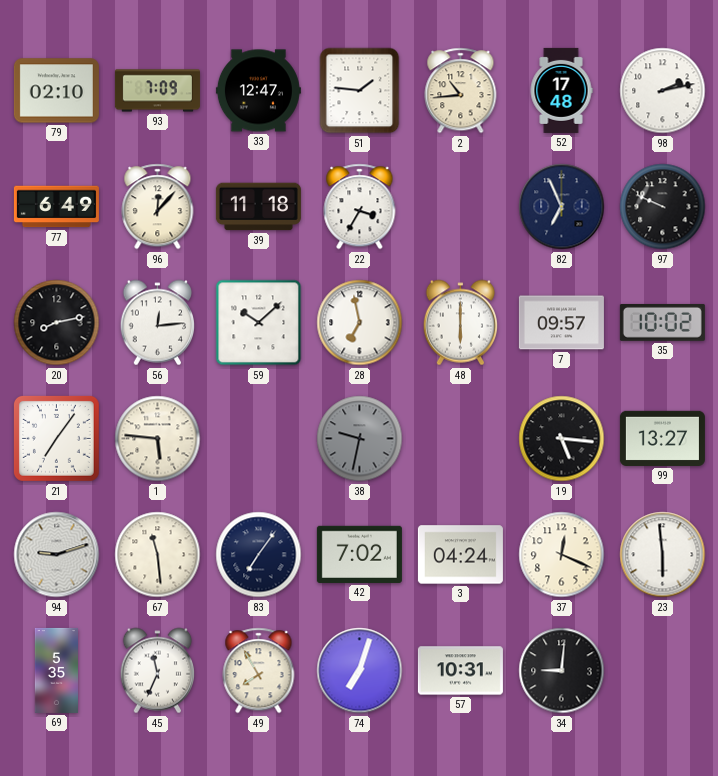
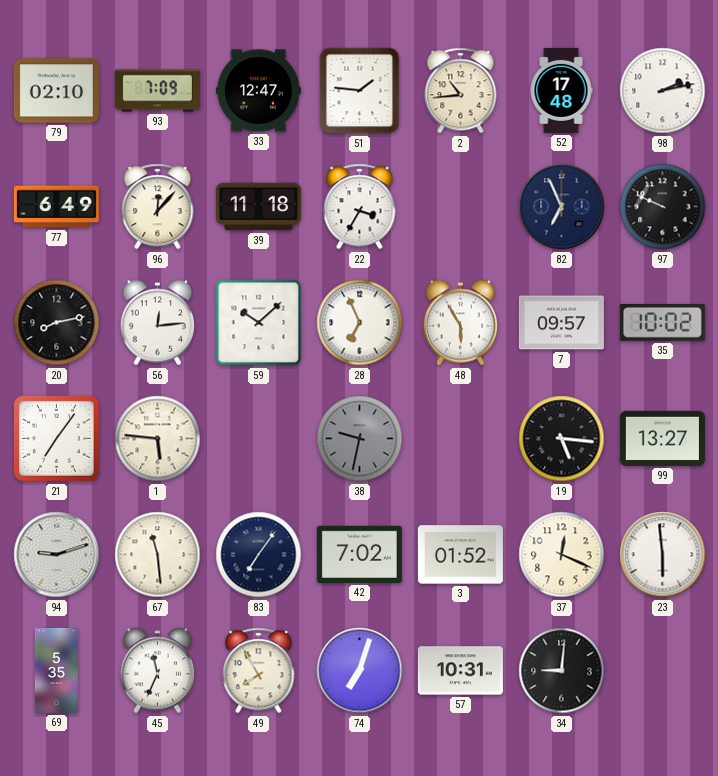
28: 6:58 -> 6:56
48: 6:00 -> 5:55
3: 04:24 -> 01:52
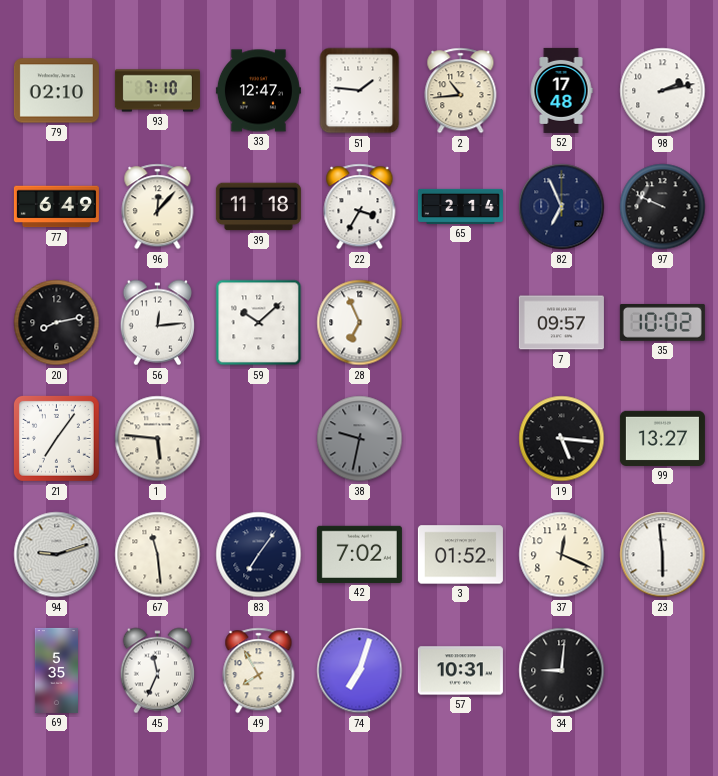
93: 7:09 -> 7:10
65: none -> 2:14
48: 5:55 -> none
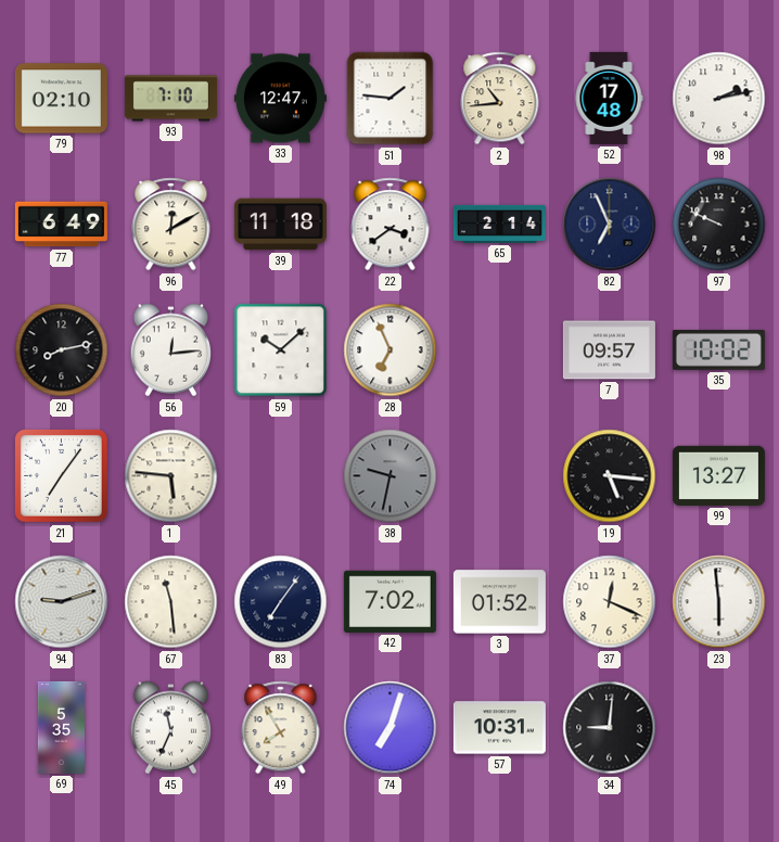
96: 12:07 -> 12:10
22: 3:35 -> 3:39
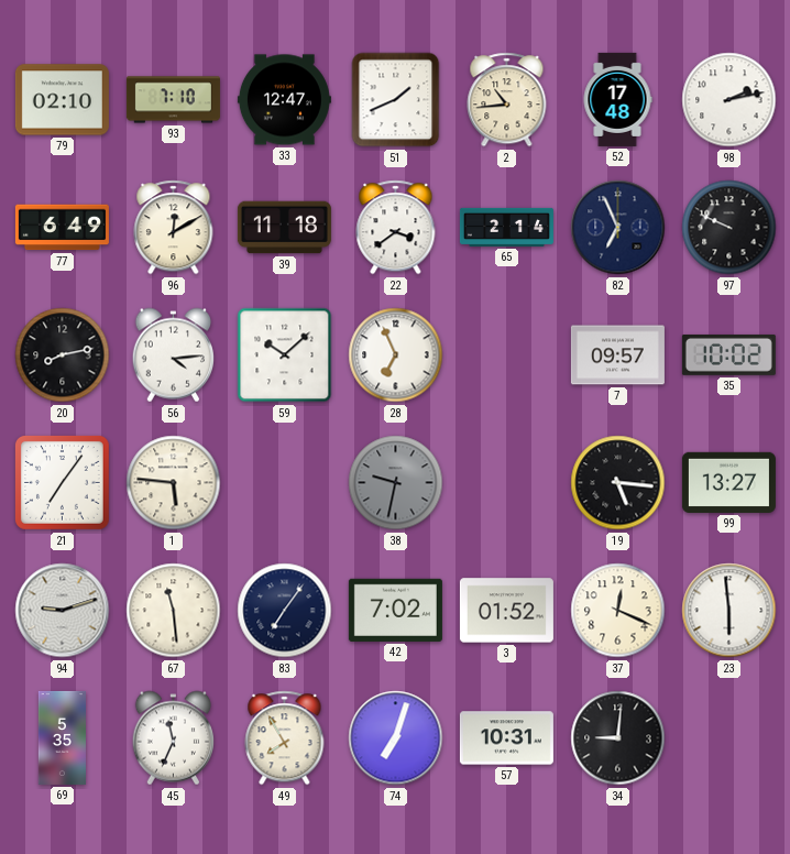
51: 1:46 -> 1:41
56: 12:14 -> 4:14
